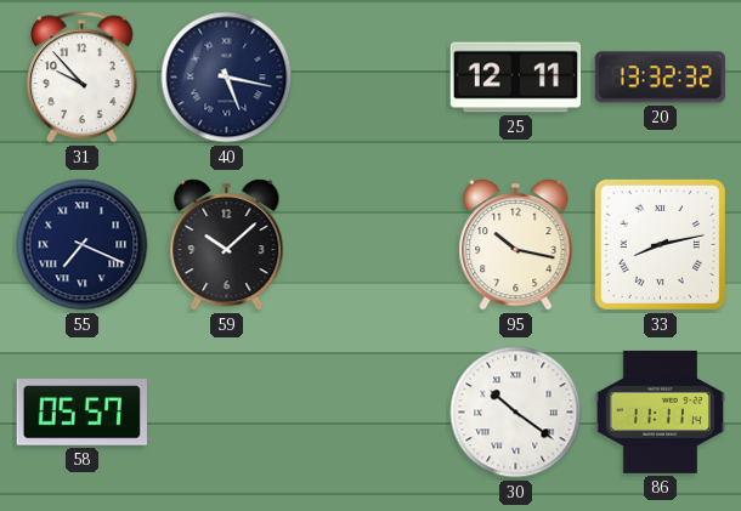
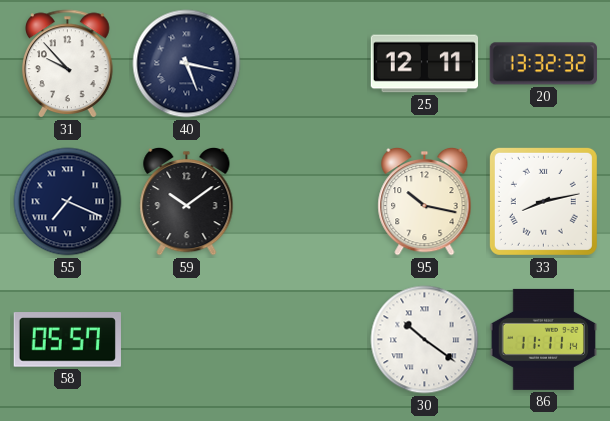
59: 10:08 -> 10:09
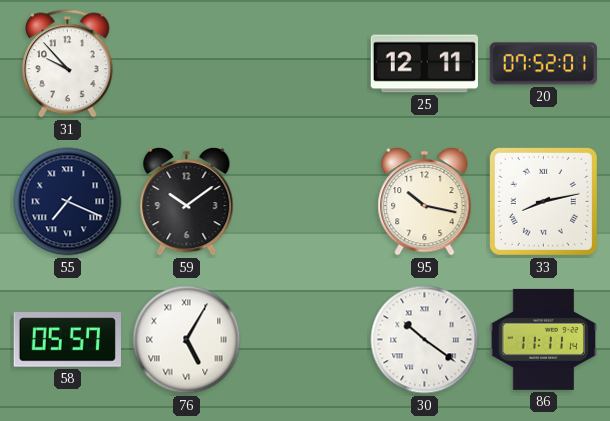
40: 5:17 -> none
20: 13:32 -> 07:52
76: none -> 5:05
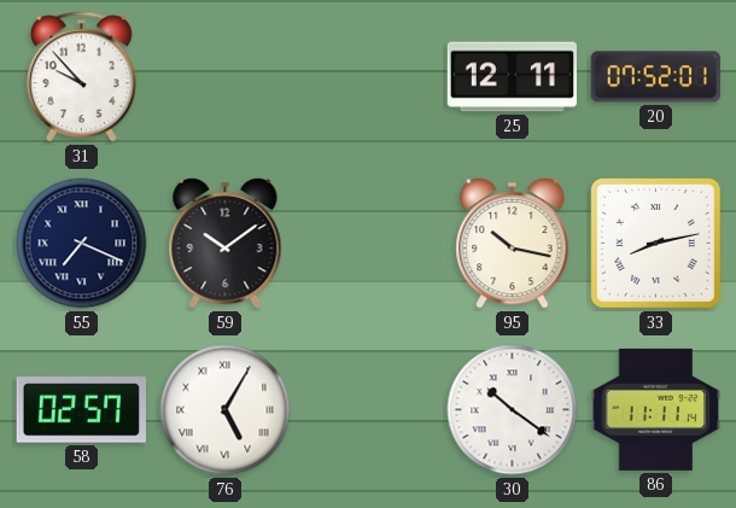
58: 05:57 -> 02:57
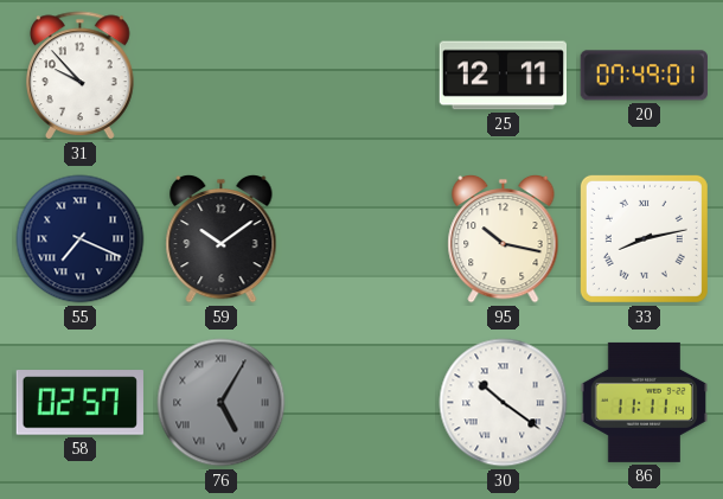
20: 07:52 -> 07:49
76 dial: white -> grey
